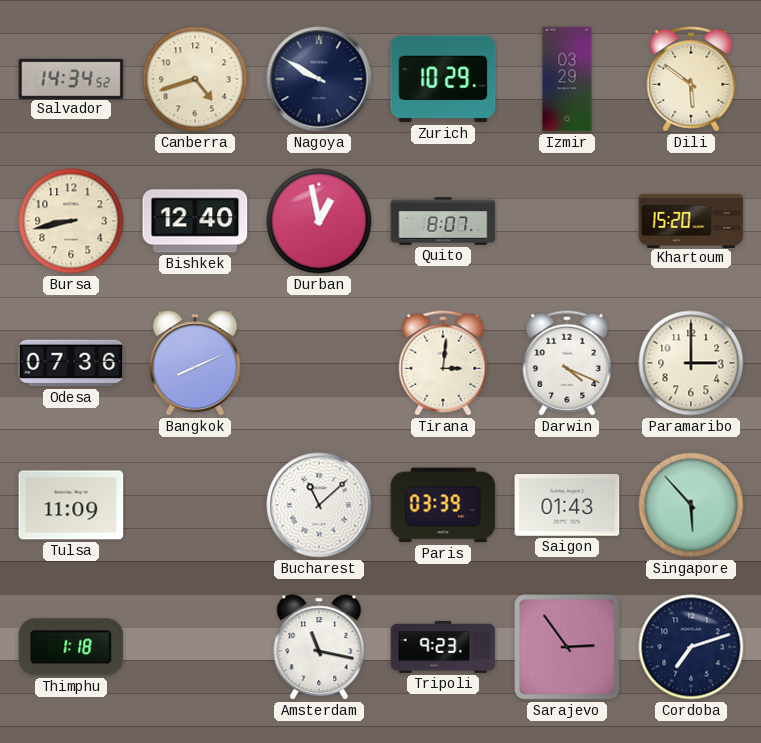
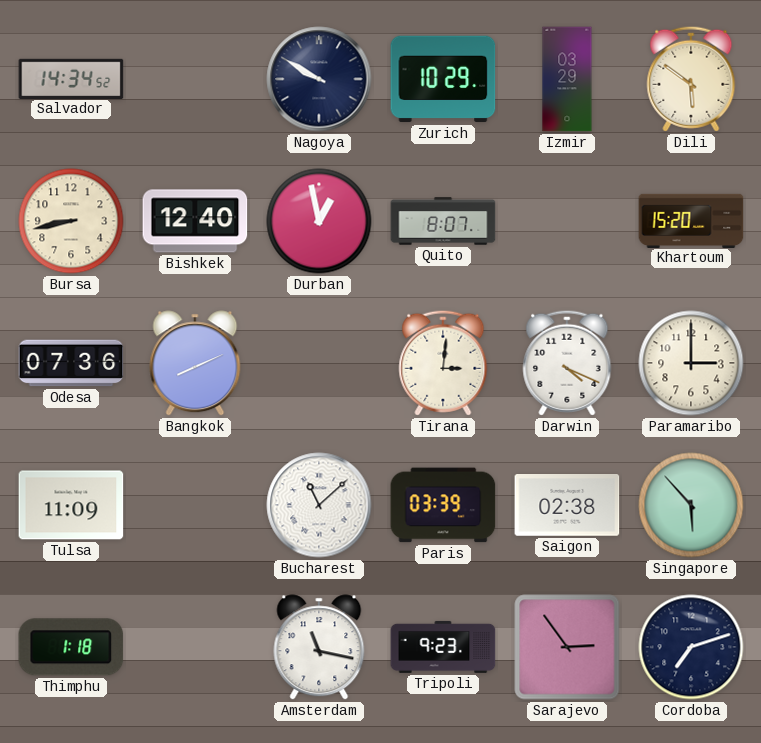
Canberra: 4:42 -> none
Saigon: 01:43 -> 02:38
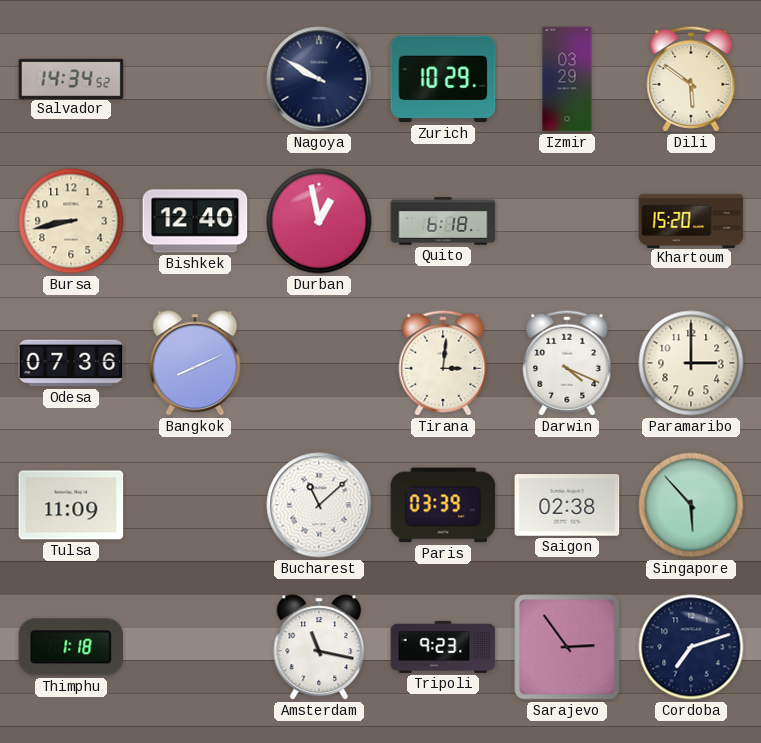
Quito: 8:07 -> 6:18
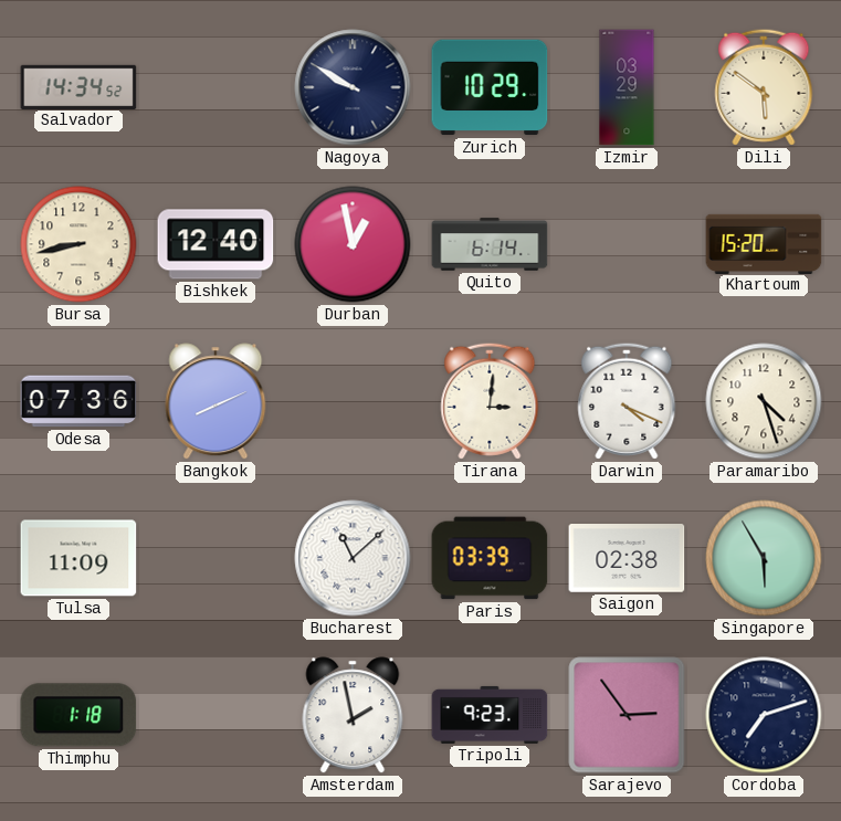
Quito: 6:18 -> 6:14
Paramaribo: 3:00 -> 4:27
Singapore: 5:53 -> 5:55
Amsterdam: 11:17 -> 1:58
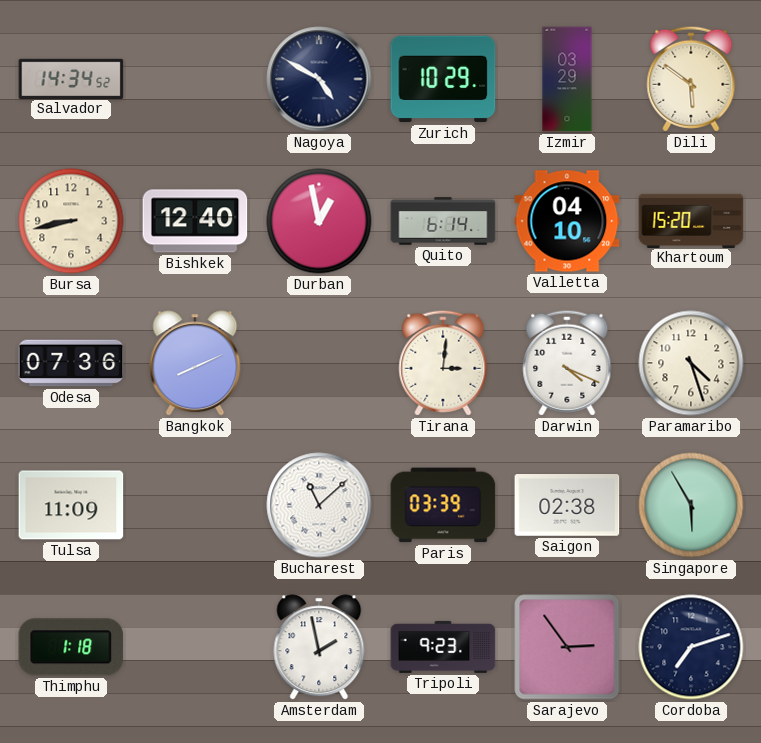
Nagoya: 9:50 -> 4:50
Valletta: none -> 04:10
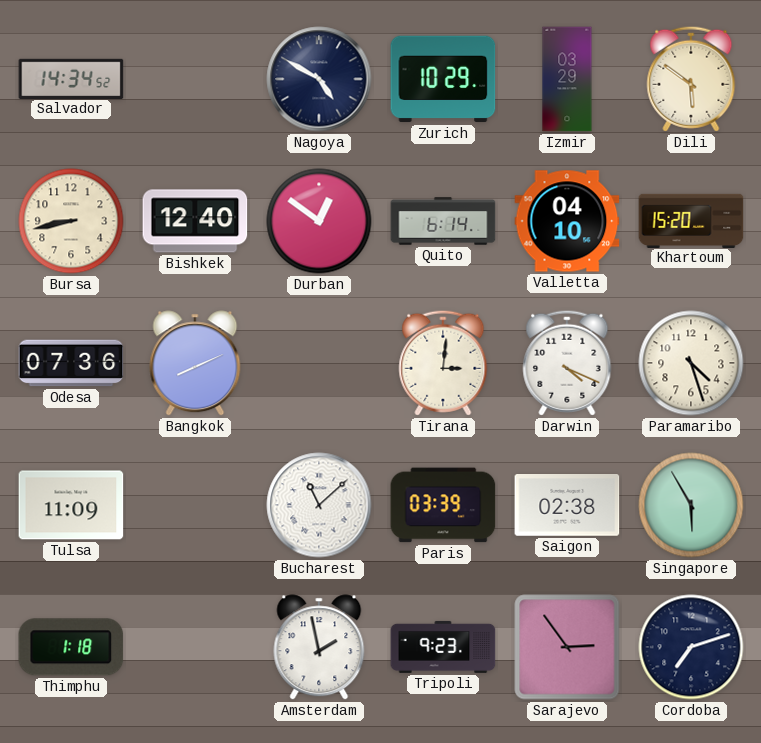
Durban: 12:58 -> 12:51
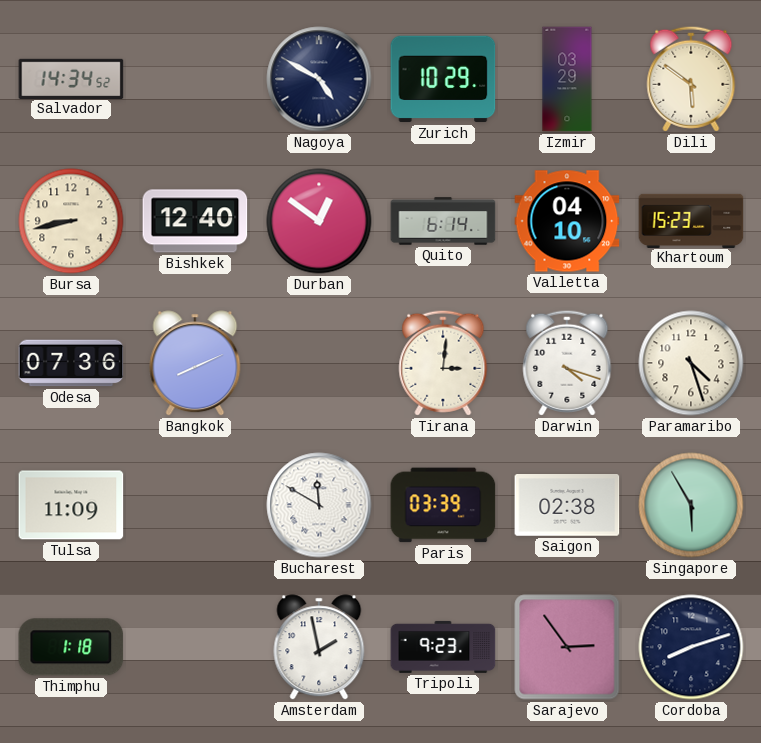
Khartoum: 15:20 -> 15:23
Darwin: 4:19 -> 4:18
Bucharest: 11:08 -> 11:50
Cordoba: 7:12 -> 8:12
